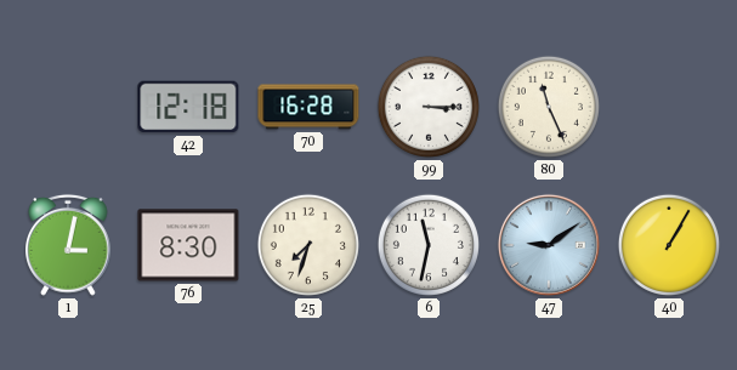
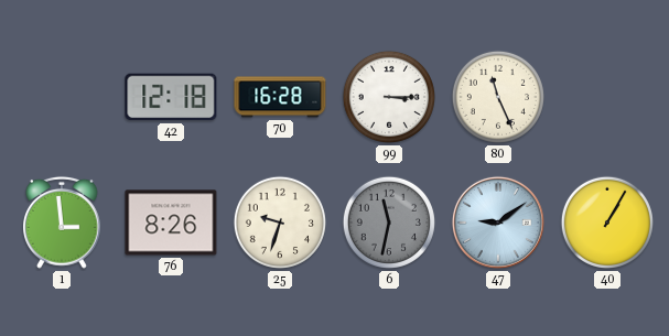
1: 3:02 -> 2:59
76: 8:30 -> 8:26
25: 7:33 -> 9:33
6 dial: white -> grey
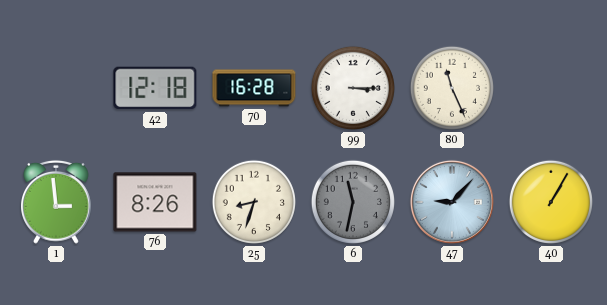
25: 9:33 -> 8:33
47: 9:09 -> 9:07
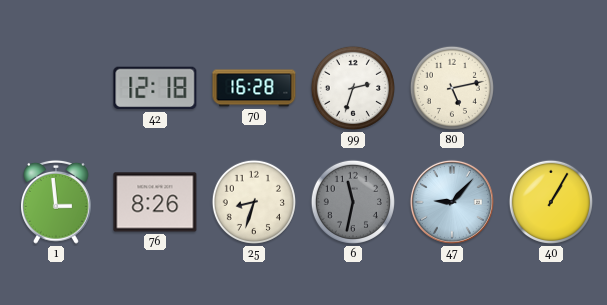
99: 3:15 -> 2:33
80: 11:26 -> 5:13
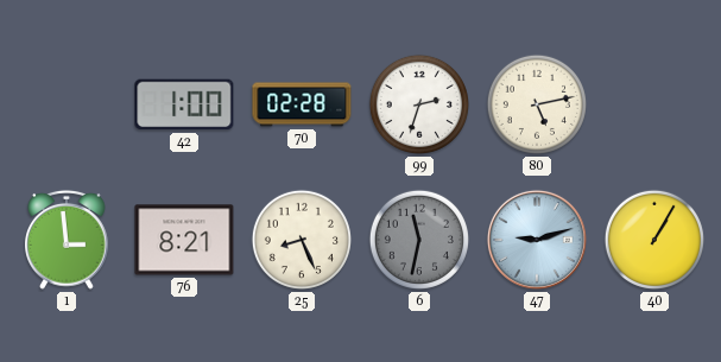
42: 12:18 -> 1:00
70: 16:28 -> 02:28
76: 8:26 -> 8:21
25: 8:33 -> 8:26
47: 9:07 -> 9:12
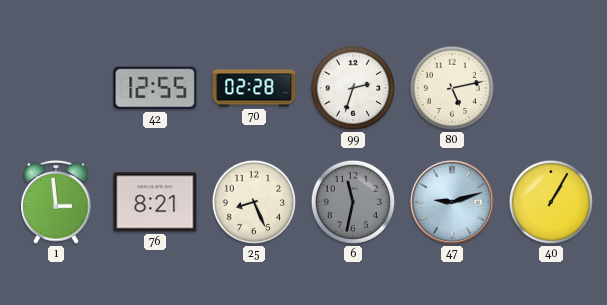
42: 1:00 -> 12:55
